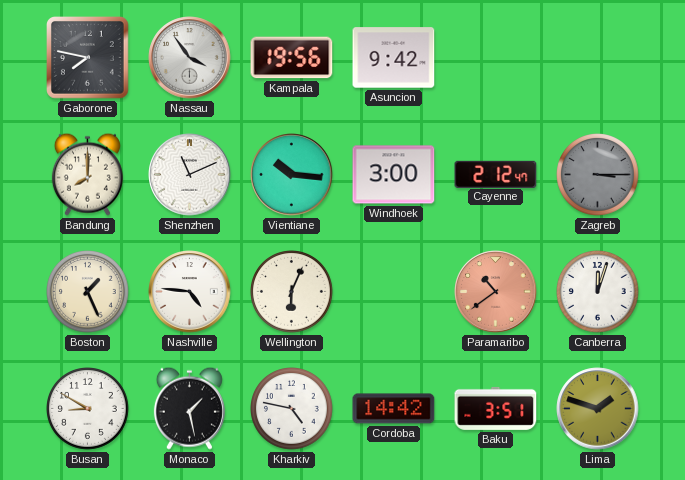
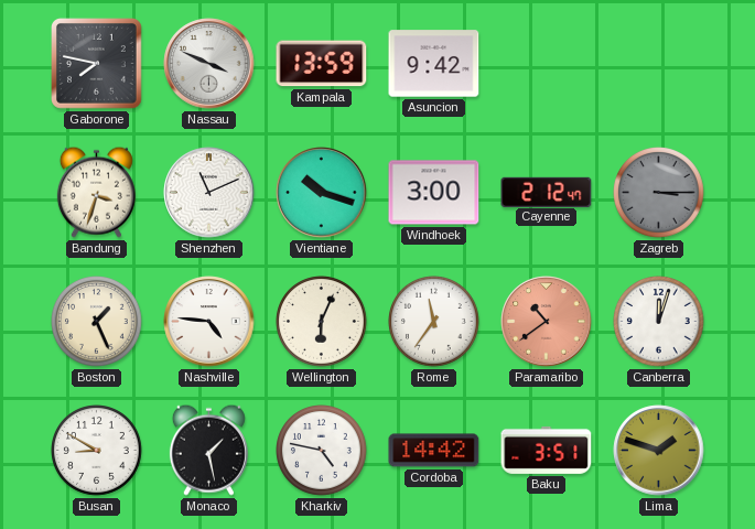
Nassau: 3:54 -> 3:49
Kampala: 19:56 -> 13:59
Bandung: 8:00 -> 3:33
Vientiane: 10:16 -> 10:18
Rome: none -> 11:36
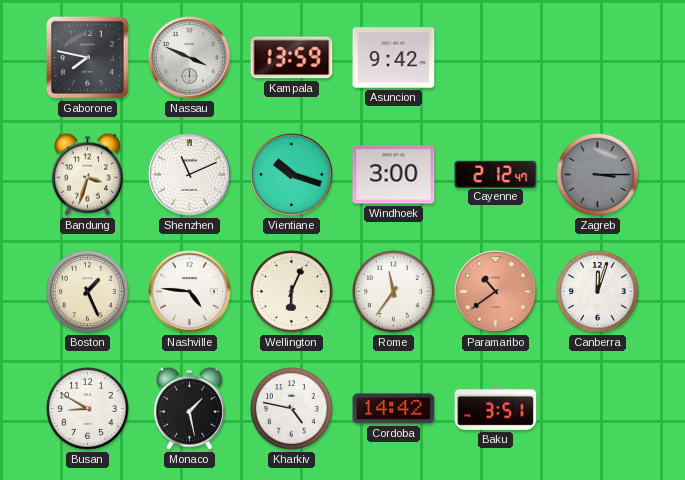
Lima: 1:48 -> none
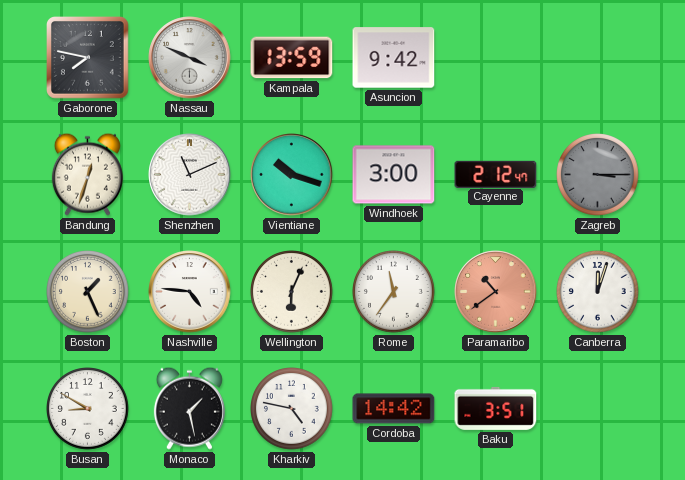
Bandung: 3:33 -> 12:33
